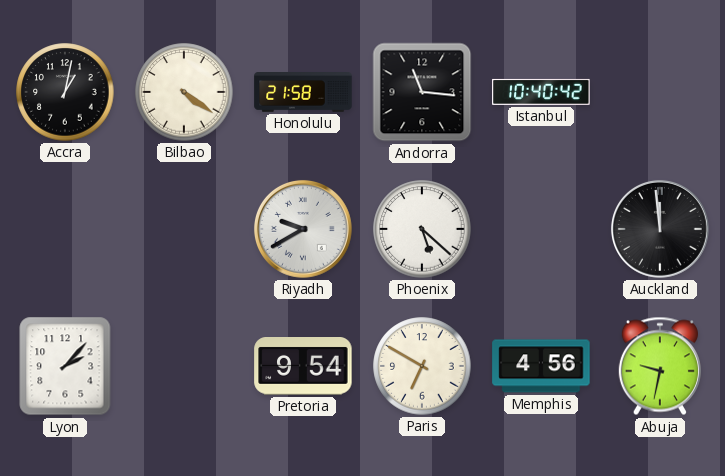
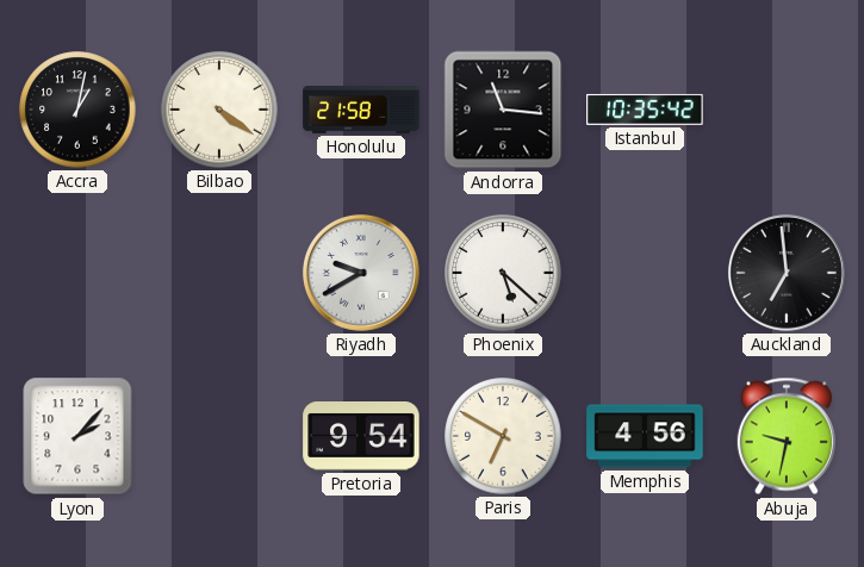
Istanbul: 10:40 -> 10:35
Auckland: 11:59 -> 6:59
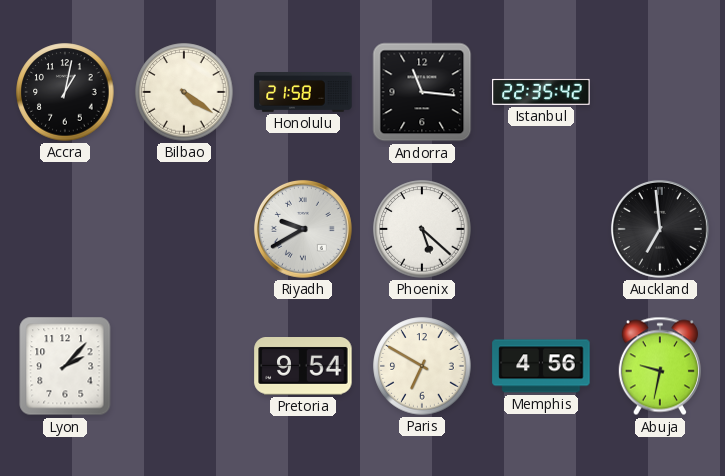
Istanbul: 10:35 -> 22:35
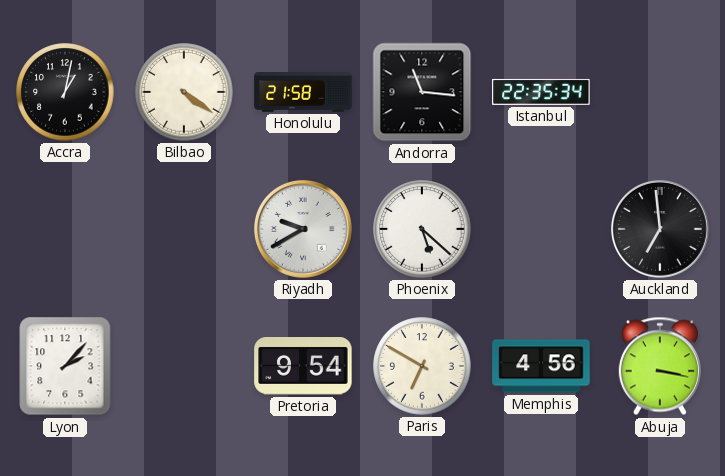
Istanbul: 22:35:42 -> 22:35:34
Abuja: 9:32 -> 3:17
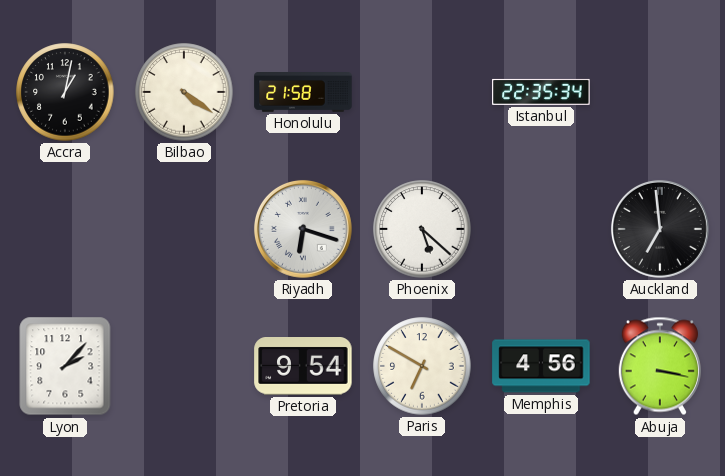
Andorra: 11:16 -> none
Riyadh: 9:40 -> 6:18
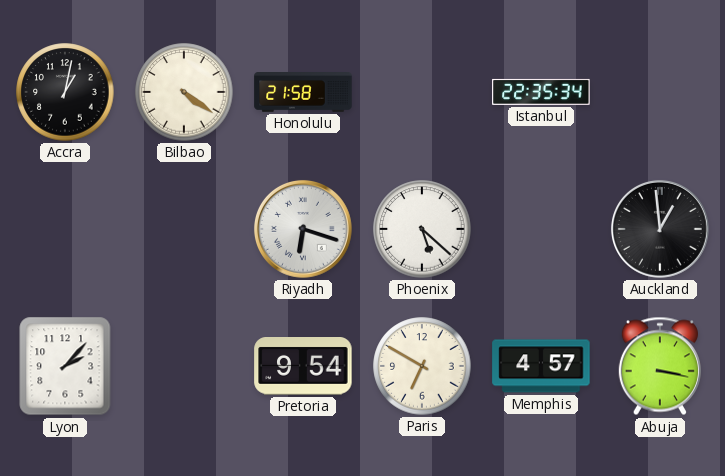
Auckland: 6:59 -> 12:59
Memphis: 4:56 -> 4:57
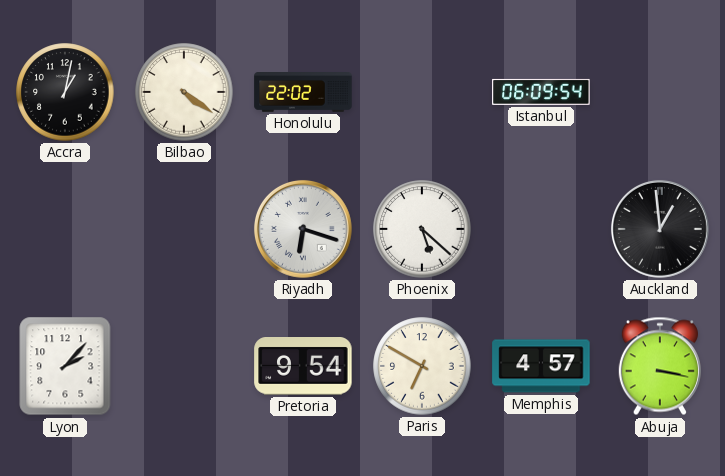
Honolulu: 21:58 -> 22:02
Istanbul: 22:35 -> 06:09
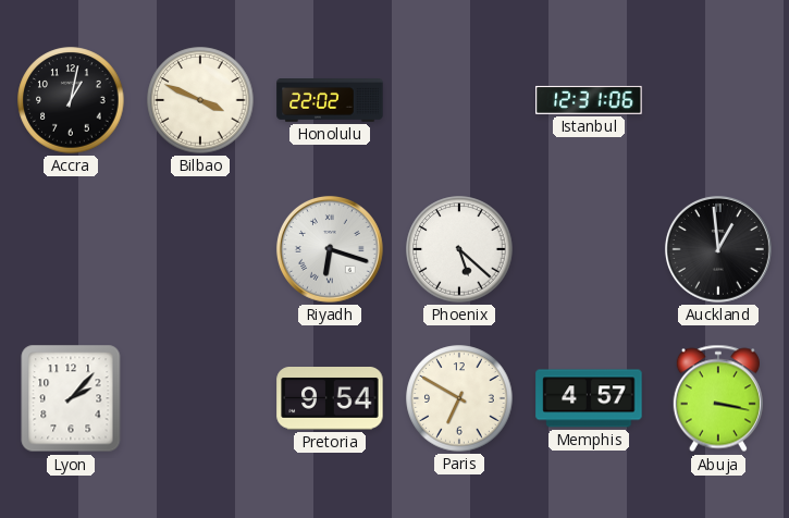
Bilbao: 4:21 -> 3:49
Istanbul: 06:09 -> 12:31
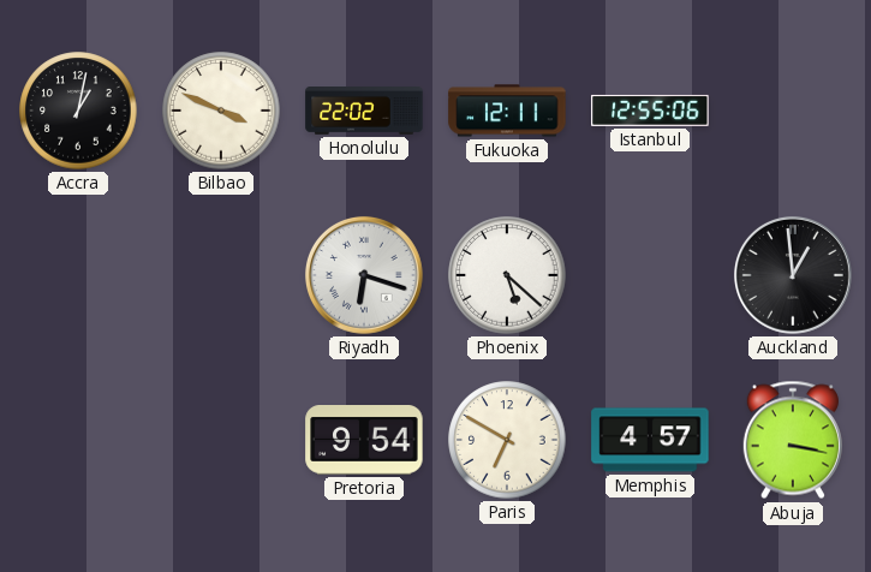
Fukuoka: none -> 12:11
Istanbul: 12:31 -> 12:55
Lyon: 2:07 -> none
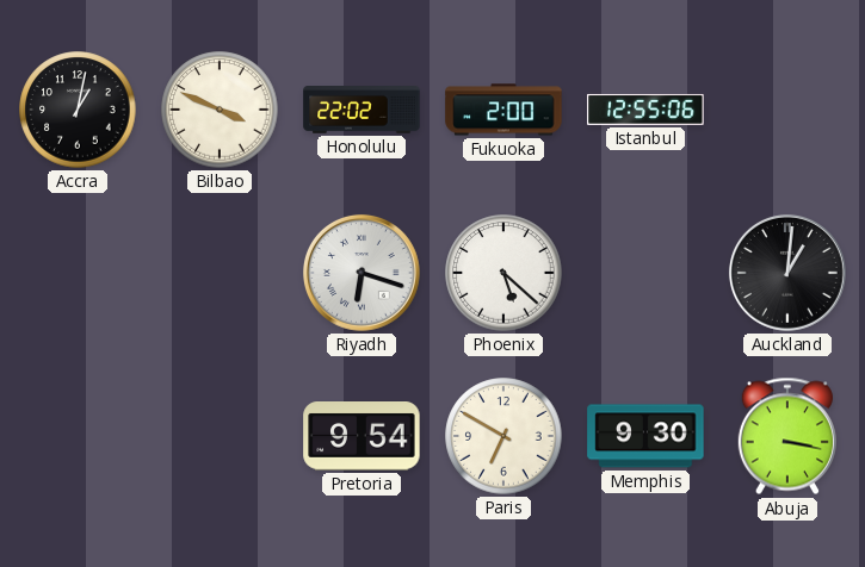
Fukuoka: 12:11 -> 2:00
Auckland: 12:59 -> 1:01
Memphis: 4:57 -> 9:30
